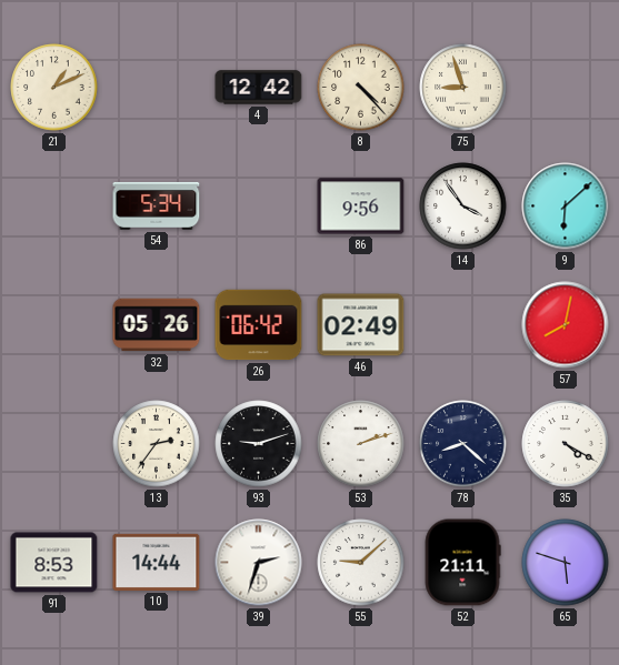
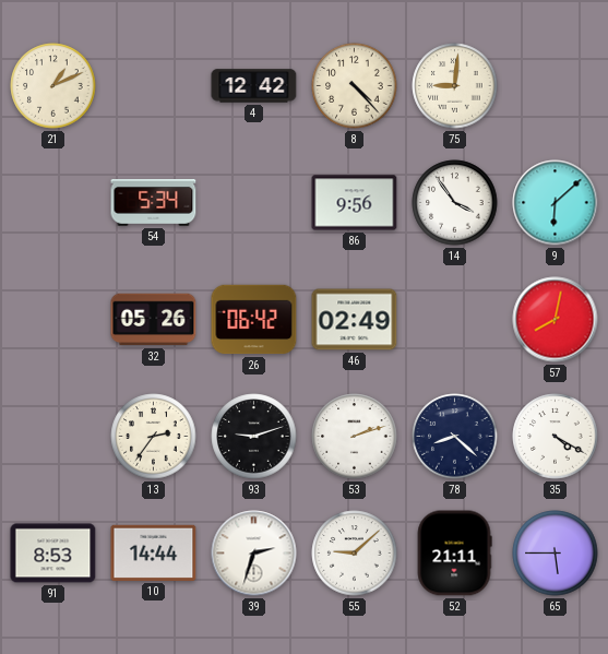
75: 8:57 -> 9:01
65: 5:48 -> 5:45
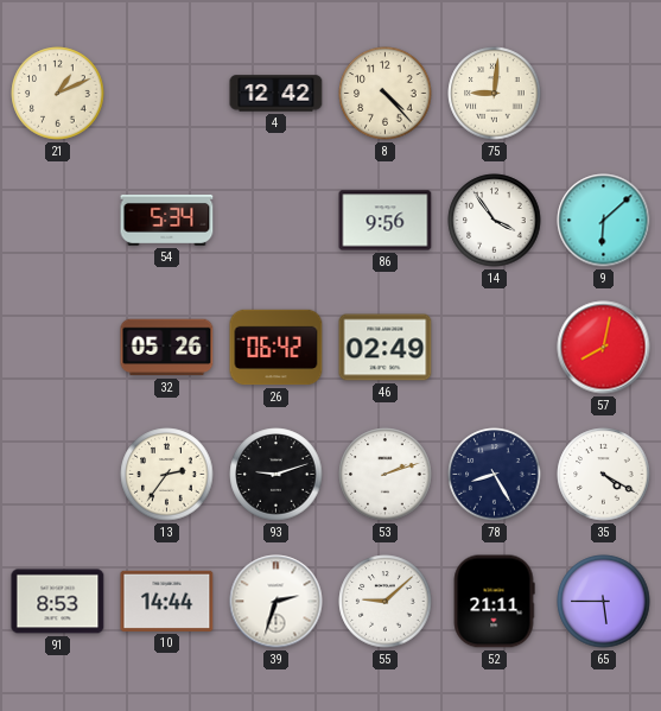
78: 8:22 -> 8:25
